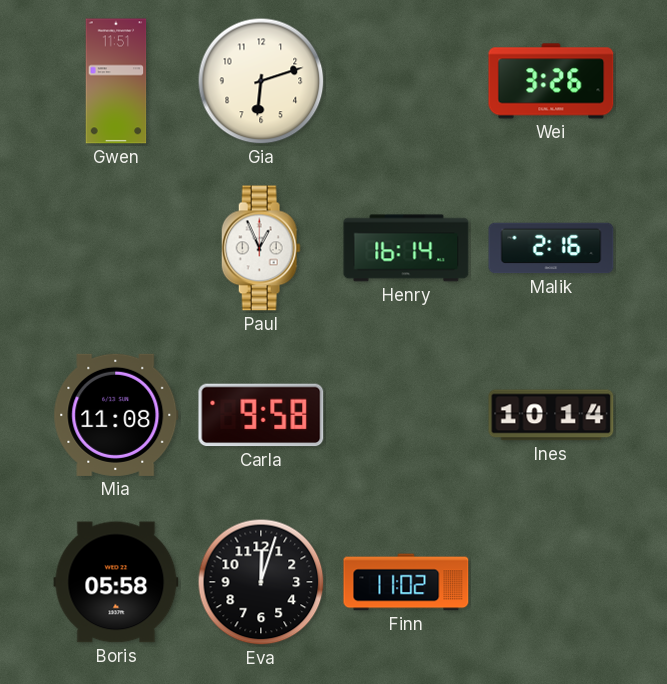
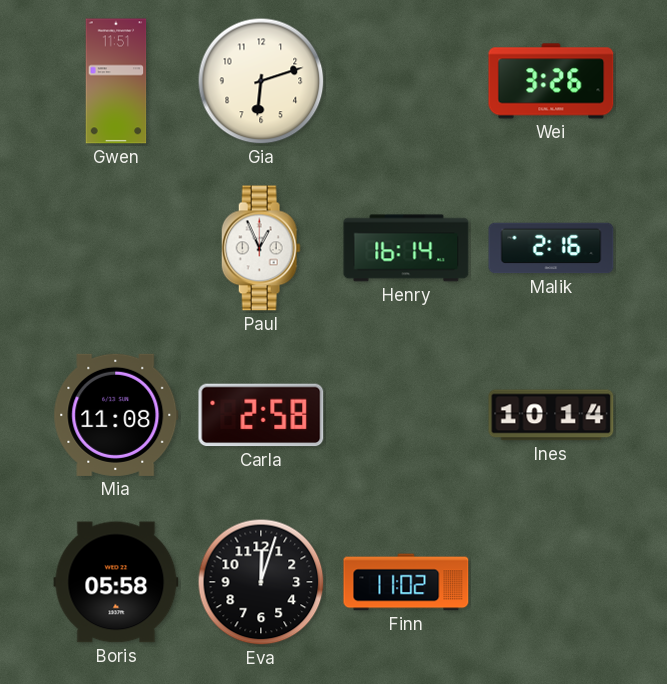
Carla: 9:58 -> 2:58
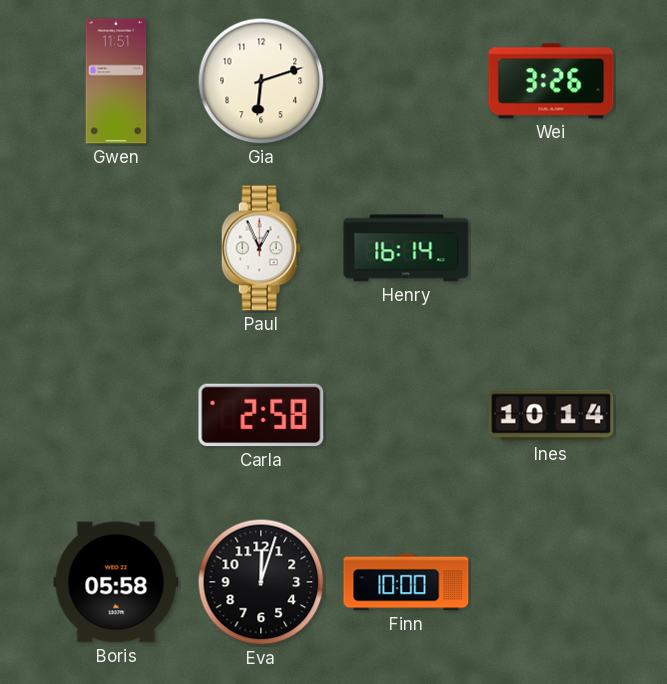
Malik: 2:16 -> none
Mia: 11:08 -> none
Finn: 11:02 -> 10:00
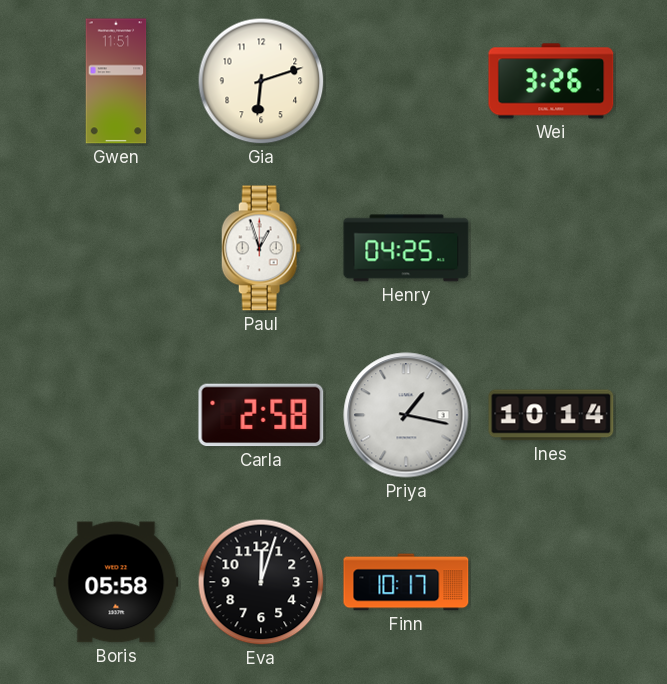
Paul: 12:56 -> 12:57
Henry: 16:14 -> 04:25
Priya: none -> 1:17
Finn: 10:00 -> 10:17
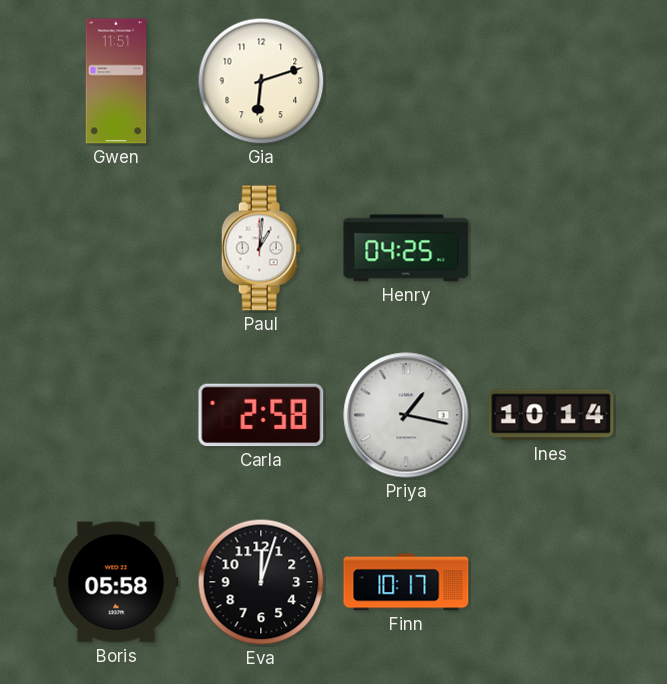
Wei: 3:26 -> none
Paul: 12:57 -> 1:01
